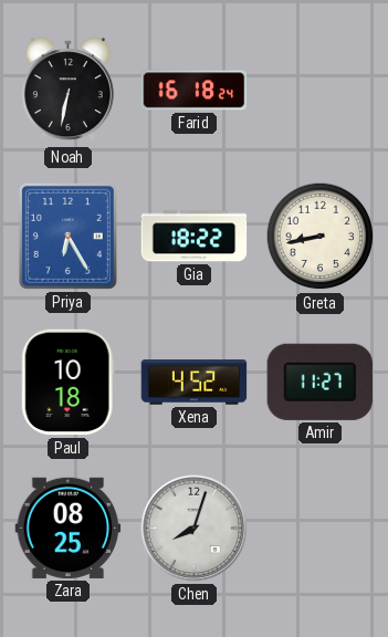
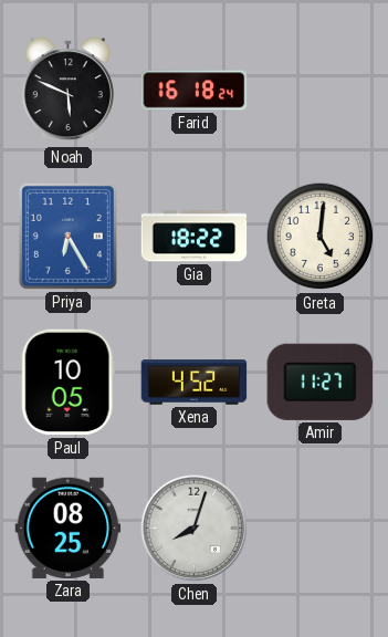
Noah: 6:32 -> 5:49
Greta: 8:43 -> 5:01
Paul: 10:18 -> 10:05
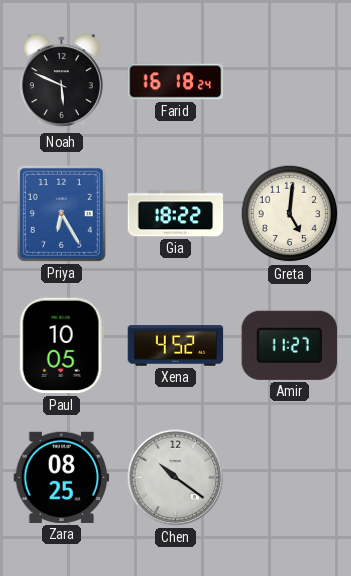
Chen: 8:03 -> 10:21
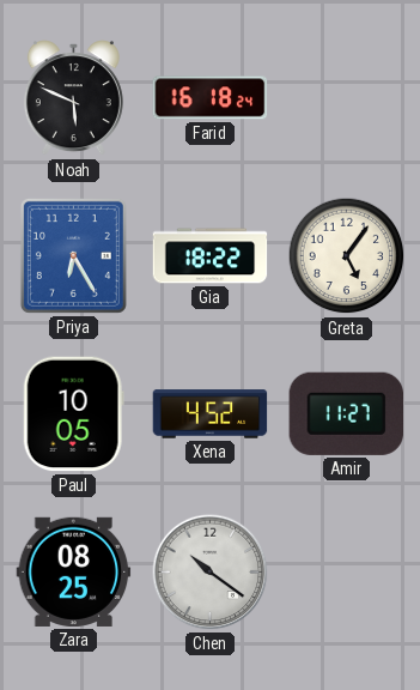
Greta: 5:01 -> 5:06
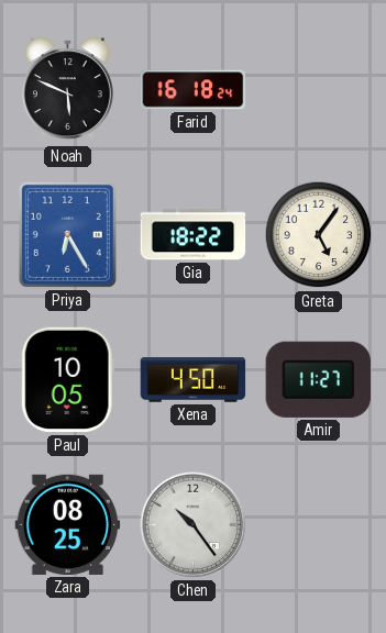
Xena: 4:52 -> 4:50
Chen: 10:21 -> 10:24
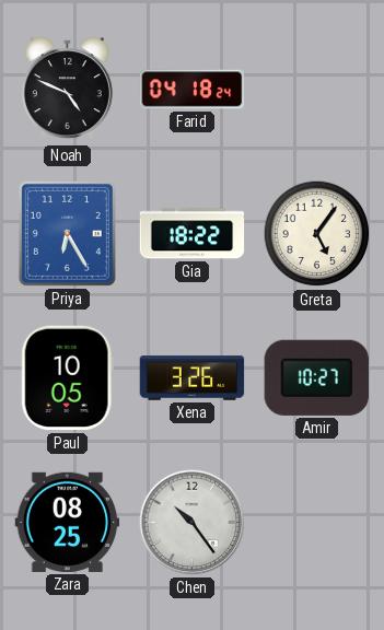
Noah: 5:49 -> 4:49
Farid: 16:18 -> 04:18
Xena: 4:50 -> 3:26
Amir: 11:27 -> 10:27
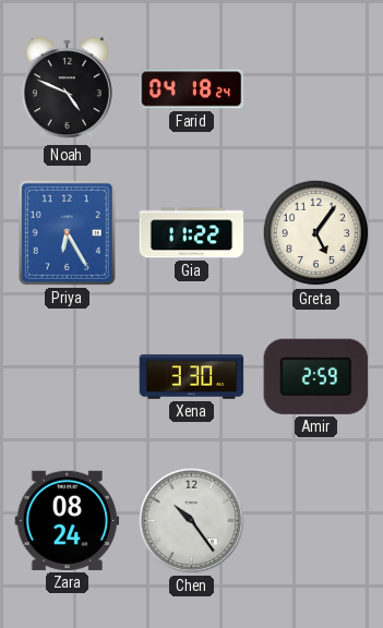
Gia: 18:22 -> 11:22
Paul: 10:05 -> none
Xena: 3:26 -> 3:30
Amir: 10:27 -> 2:59
Zara: 08:25 -> 08:24
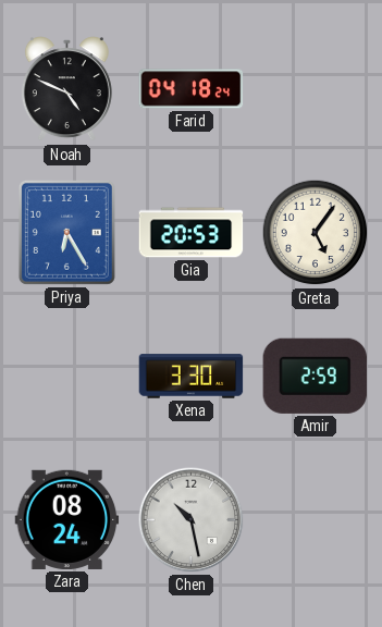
Gia: 11:22 -> 20:53
Chen: 10:24 -> 10:28
